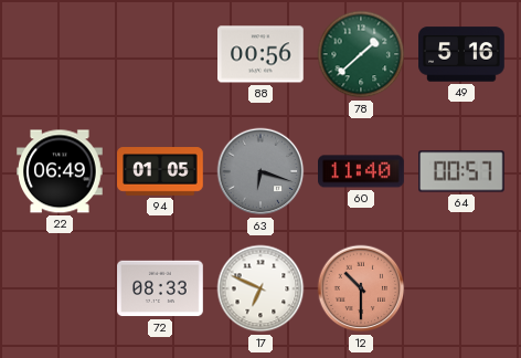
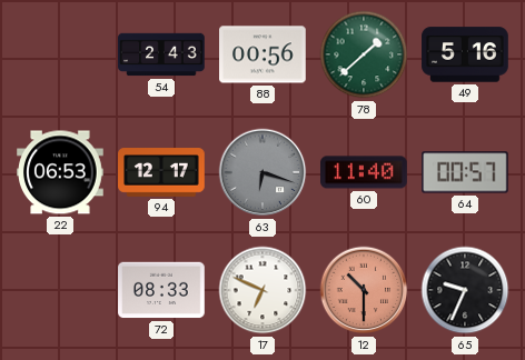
54: none -> 2:43
22: 06:49 -> 06:53
94: 01:05 -> 12:17
65: none -> 9:34
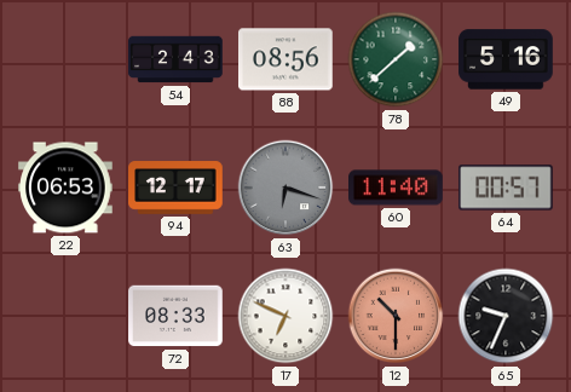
88: 00:56 -> 08:56
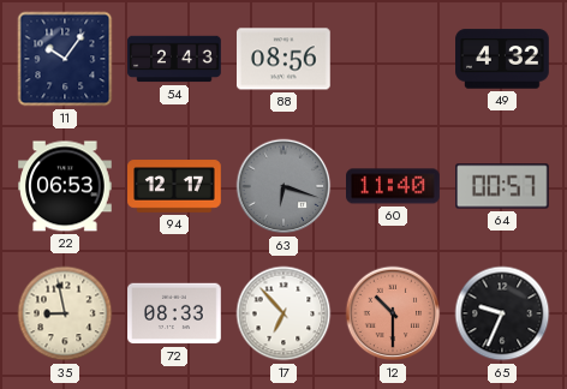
11: none -> 10:06
78: 1:38 -> none
49: 5:16 -> 4:32
35: none -> 8:58
17: 6:49 -> 6:53
